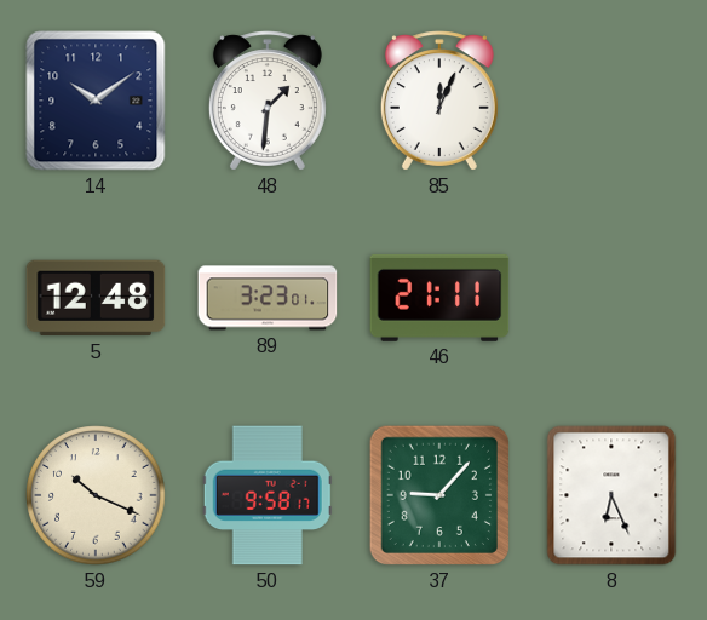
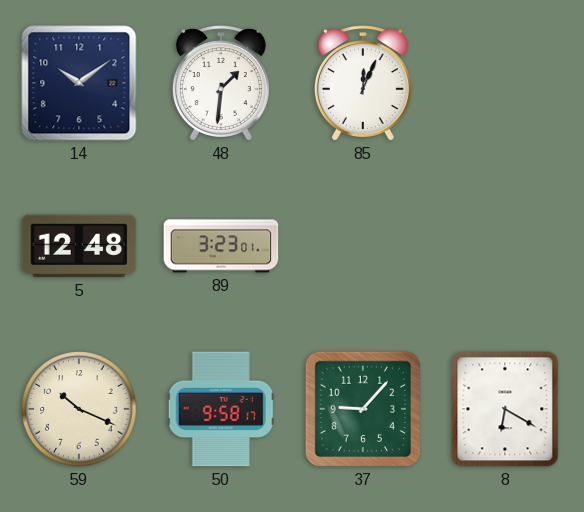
46: 21:11 -> none
8: 6:26 -> 6:20
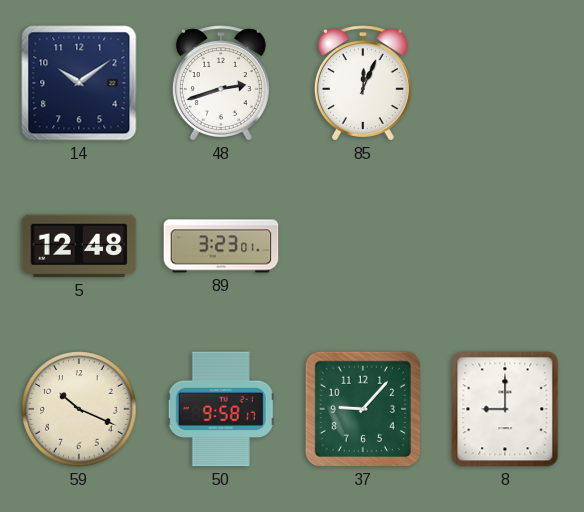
48: 1:31 -> 2:42
8: 6:20 -> 9:00
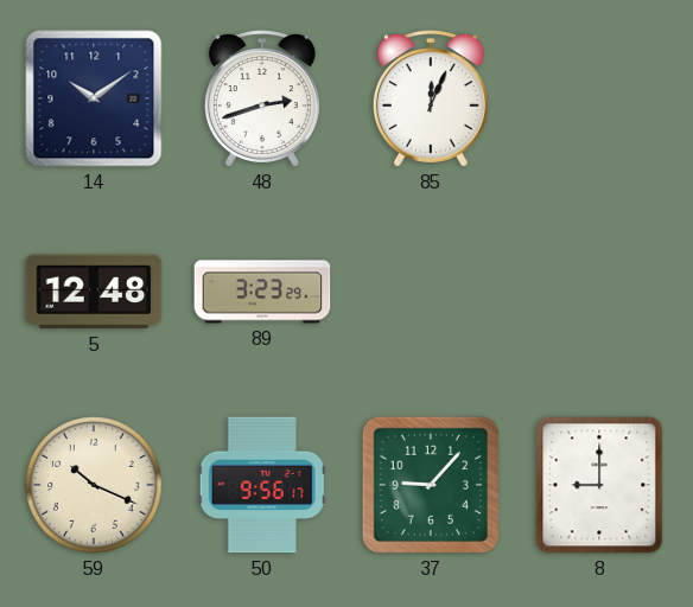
89: 3:23:01 -> 3:23:29
50: 9:58 -> 9:56
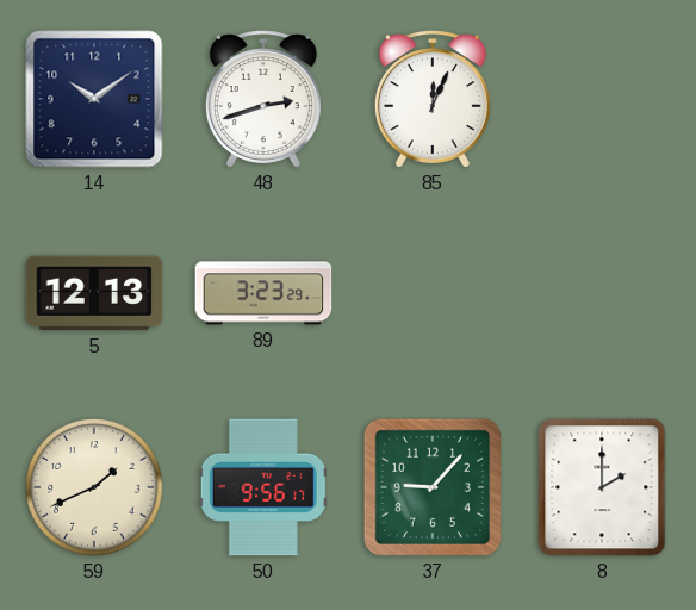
5: 12:48 -> 12:13
59: 10:19 -> 1:41
8: 9:00 -> 2:00
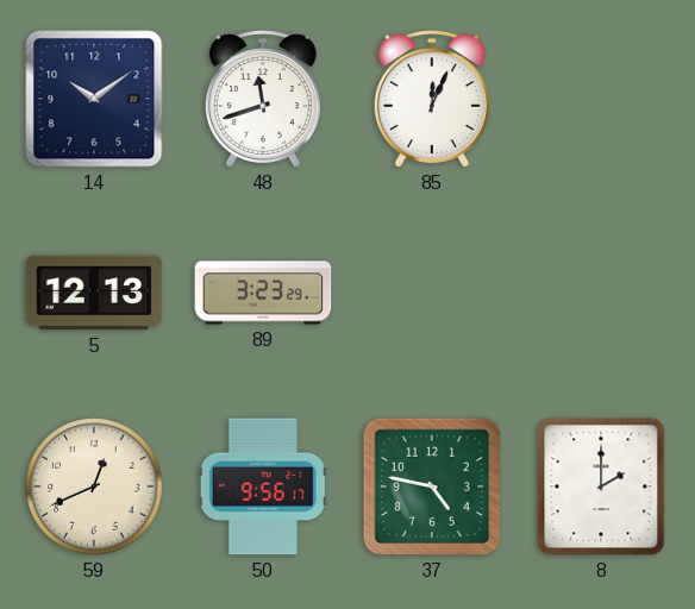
48: 2:42 -> 11:42
59: 1:41 -> 12:41
37: 9:07 -> 4:47
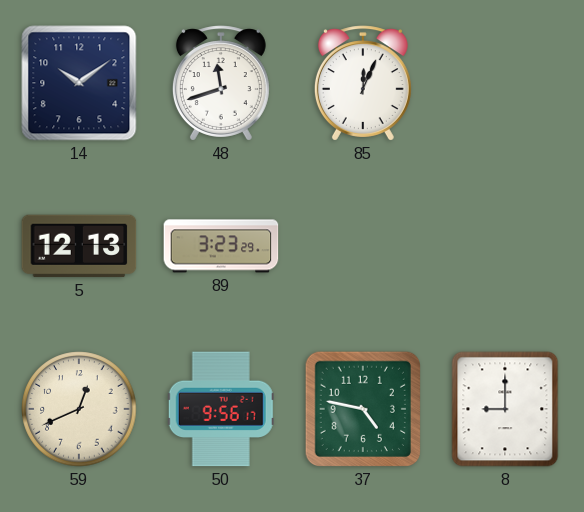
8: 2:00 -> 9:00
